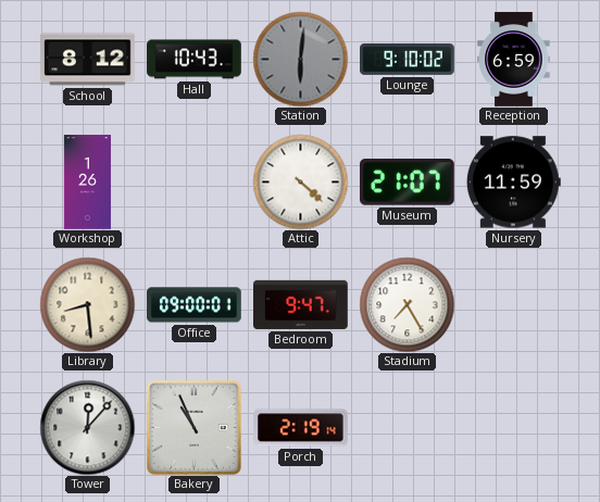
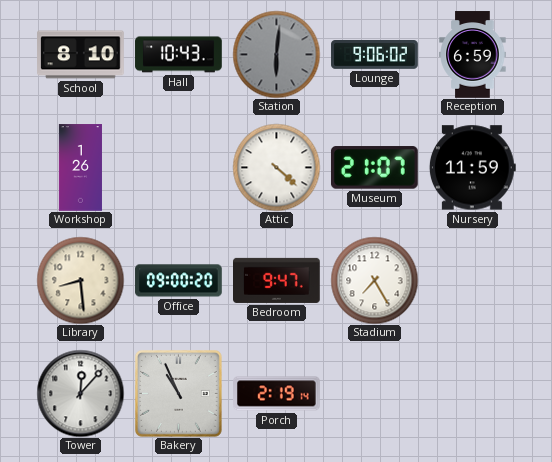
School: 8:12 -> 8:10
Lounge: 9:10 -> 9:06
Office: 09:00:01 -> 09:00:20
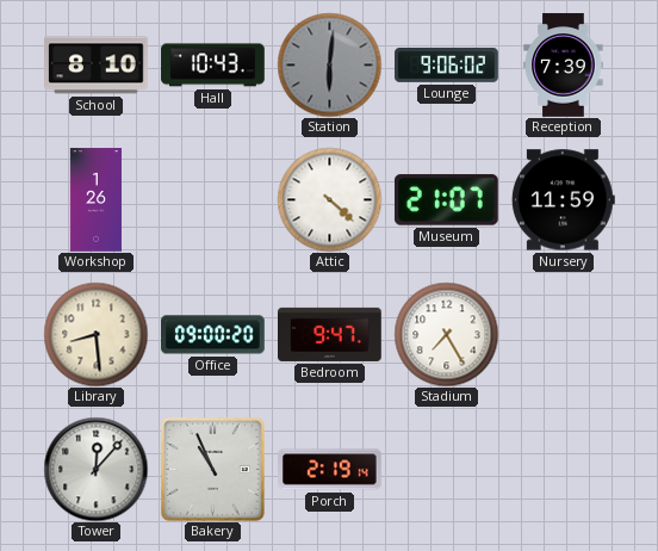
Reception: 6:59 -> 7:39
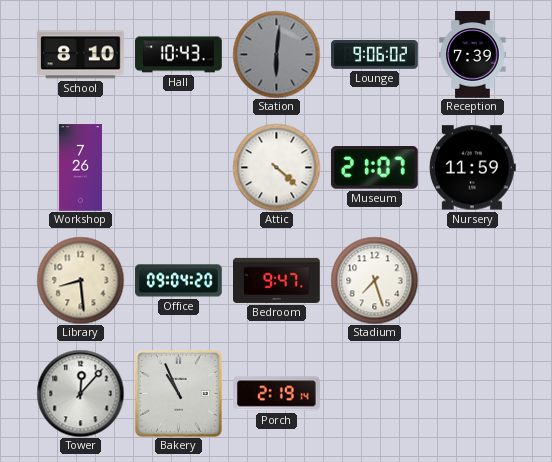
Workshop: 1:26 -> 7:26
Office: 09:00 -> 09:04
Stadium: 7:25 -> 7:27
